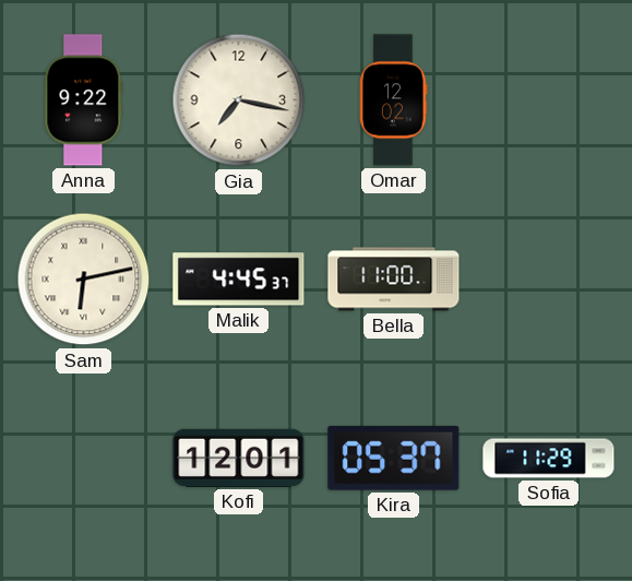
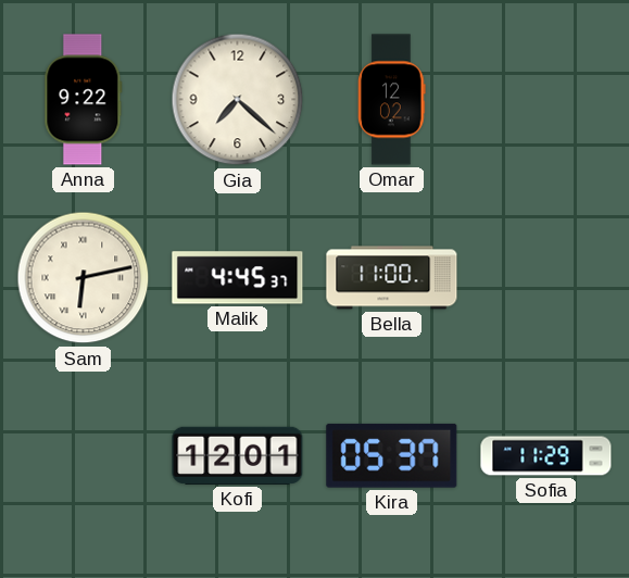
Gia: 7:17 -> 7:22
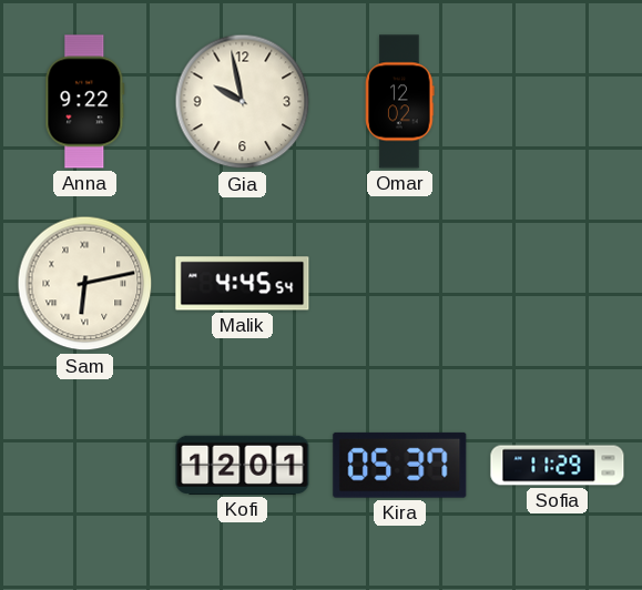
Gia: 7:22 -> 9:58
Malik: 4:45:37 -> 4:45:54
Bella: 11:00 -> none
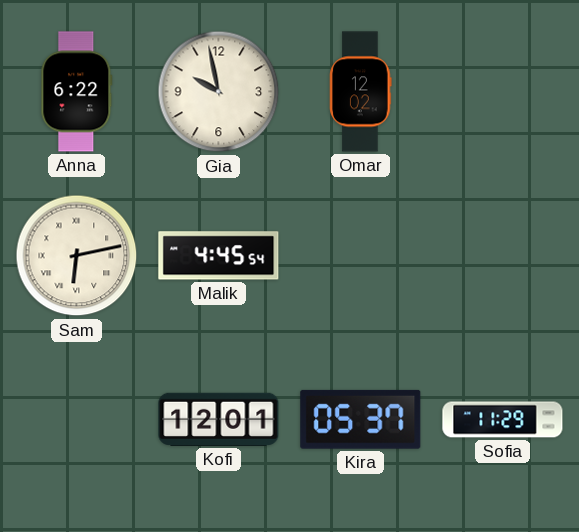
Anna: 9:22 -> 6:22
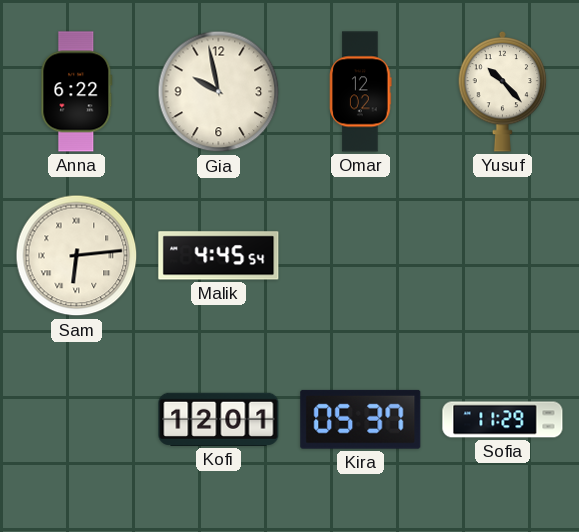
Yusuf: none -> 10:23
Sam: 6:13 -> 6:14
